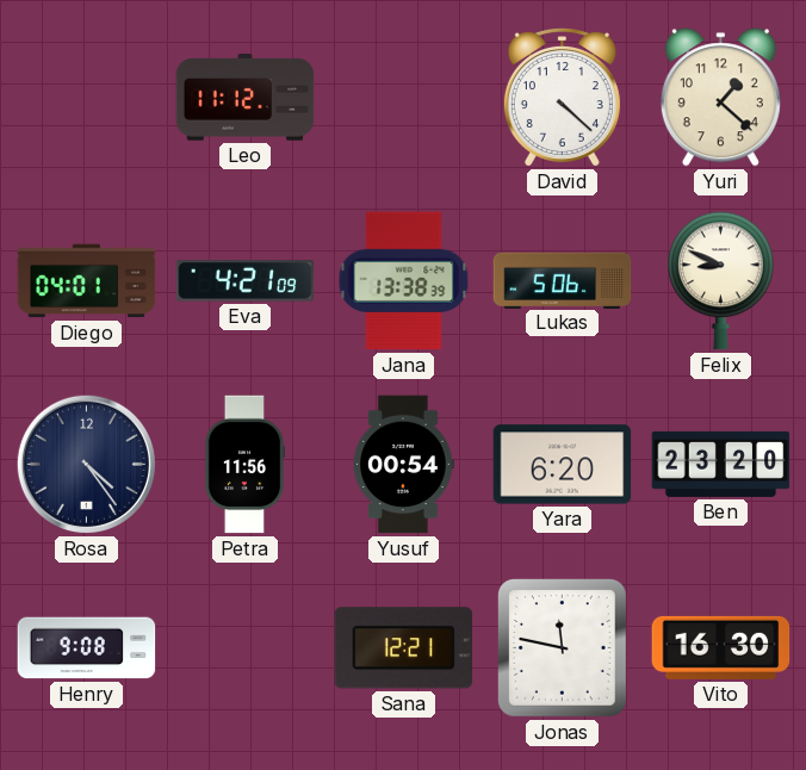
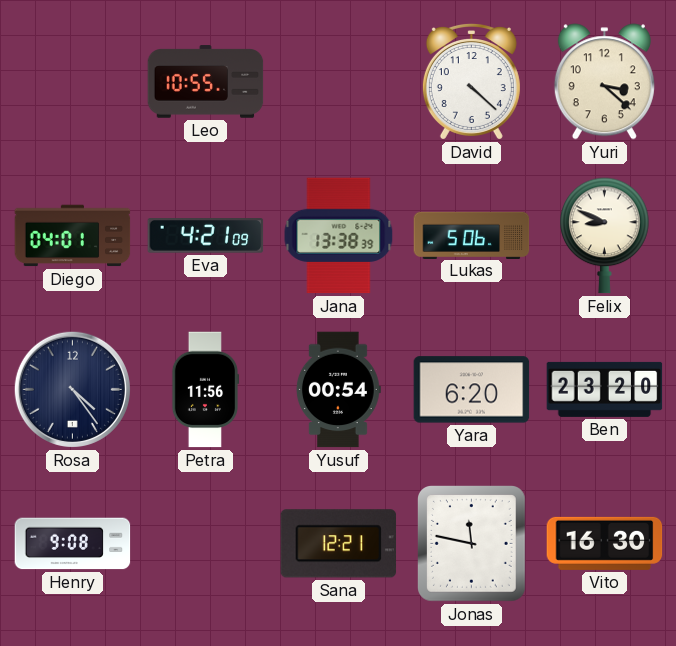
Leo: 11:12 -> 10:55
Yuri: 1:22 -> 3:22
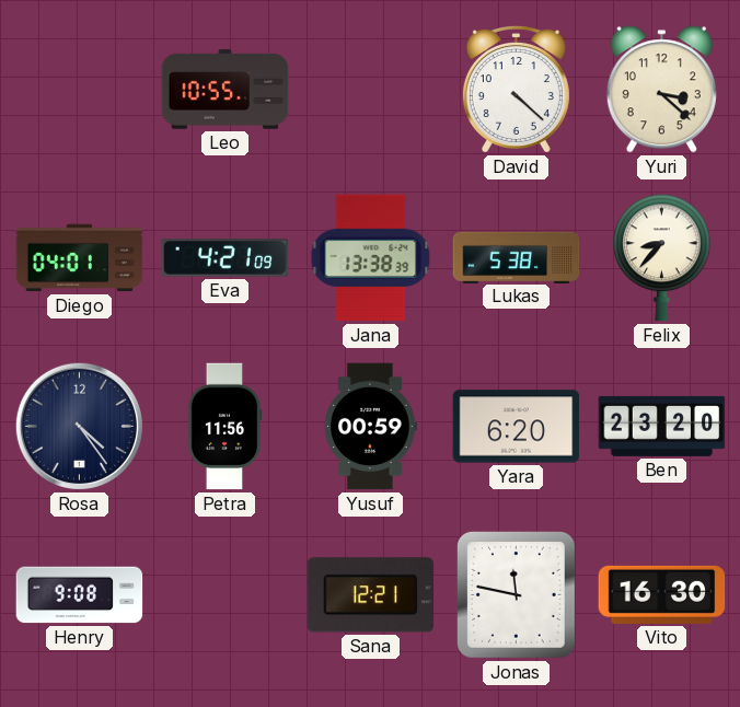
Lukas: 5:06 -> 5:38
Felix: 8:49 -> 8:37
Yusuf: 00:54 -> 00:59
